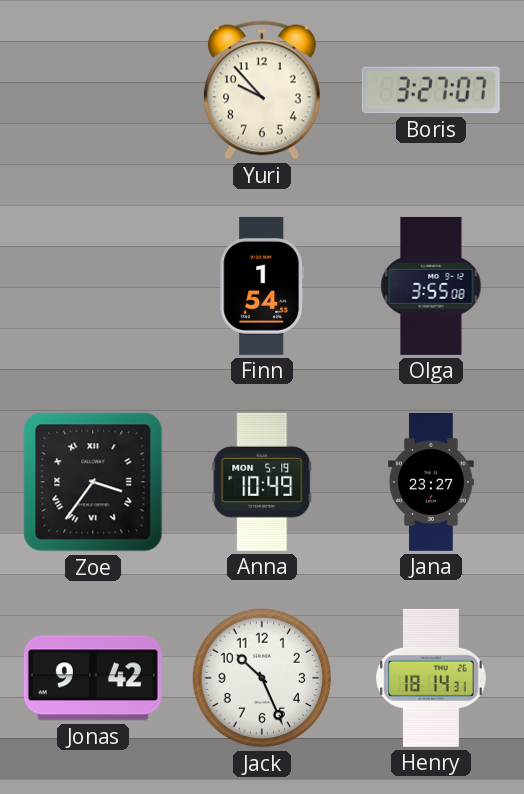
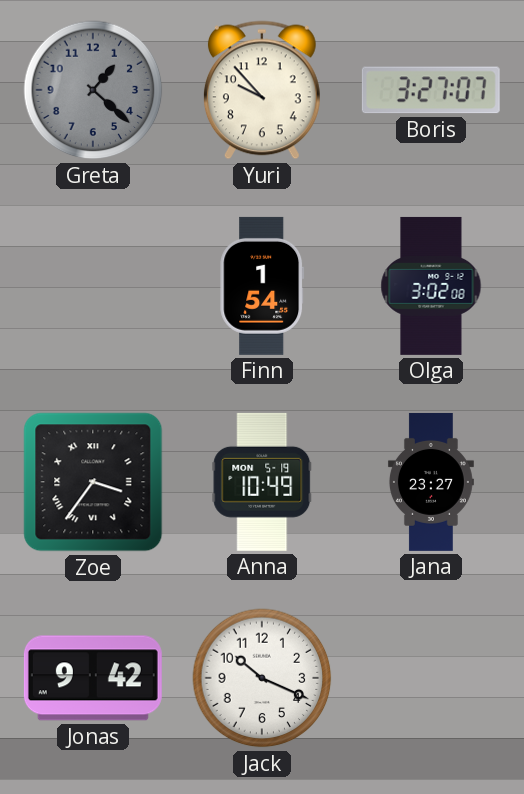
Greta: none -> 1:22
Olga: 3:55 -> 3:02
Jack: 10:26 -> 10:19
Henry: 18:14 -> none
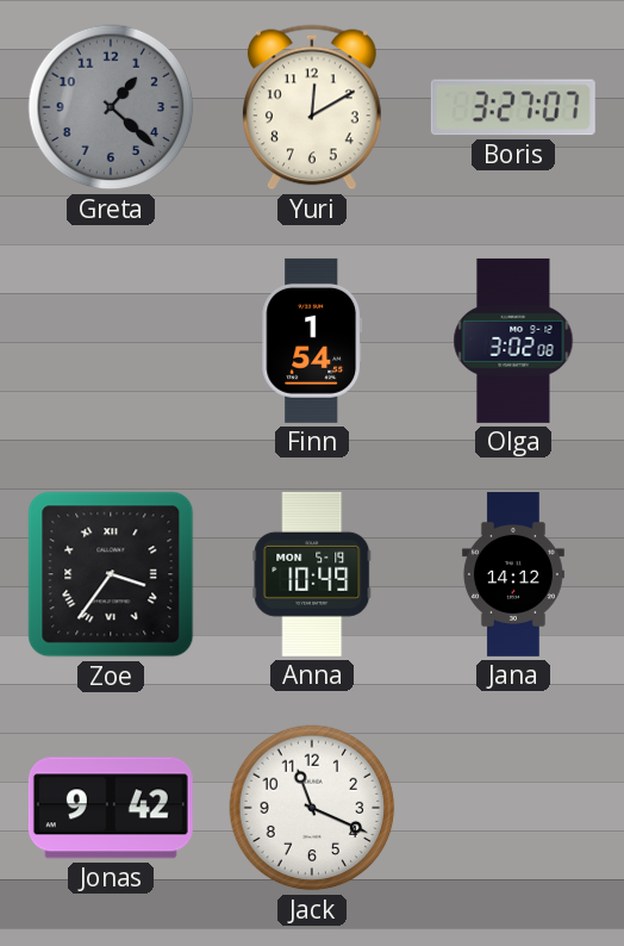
Yuri: 9:53 -> 12:10
Jana: 23:27 -> 14:12
Jack: 10:19 -> 11:19
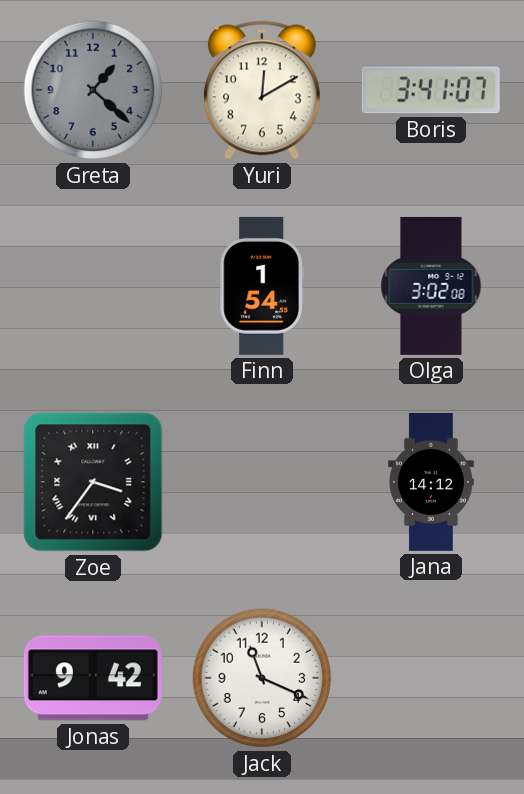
Boris: 3:27 -> 3:41
Anna: 10:49 -> none
